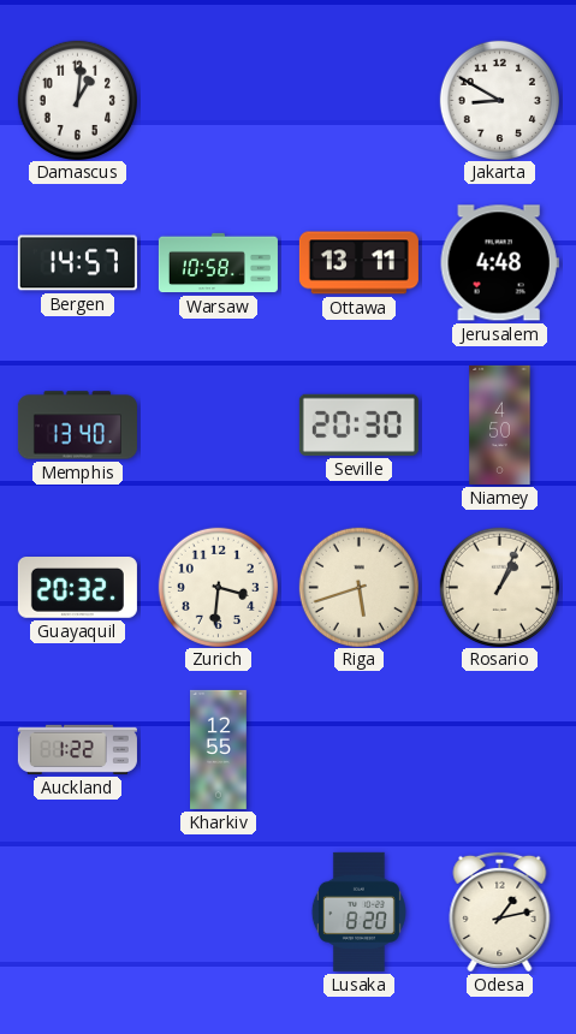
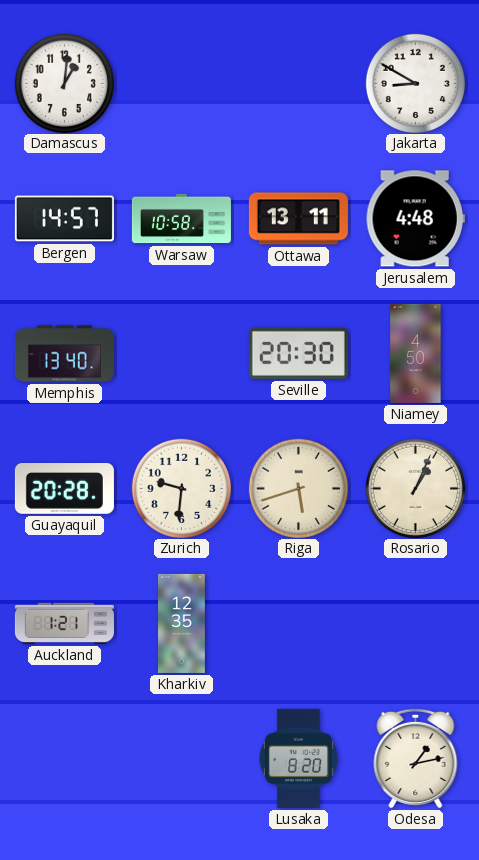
Guayaquil: 20:32 -> 20:28
Zurich: 3:31 -> 9:31
Auckland: 1:22 -> 1:21
Kharkiv: 12:55 -> 12:35
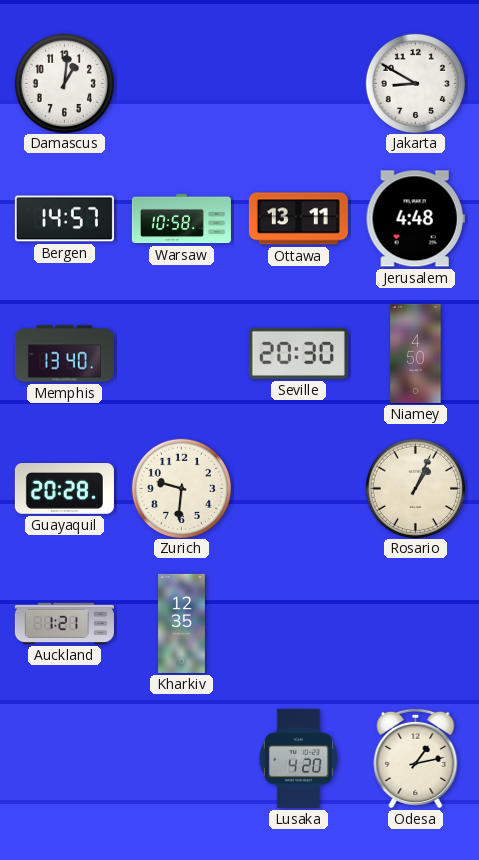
Riga: 5:42 -> none
Lusaka: 8:20 -> 4:20
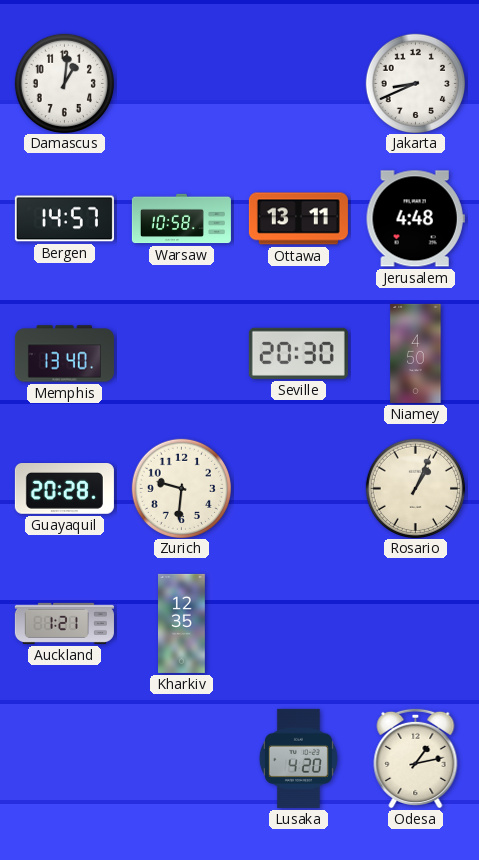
Jakarta: 8:50 -> 8:41
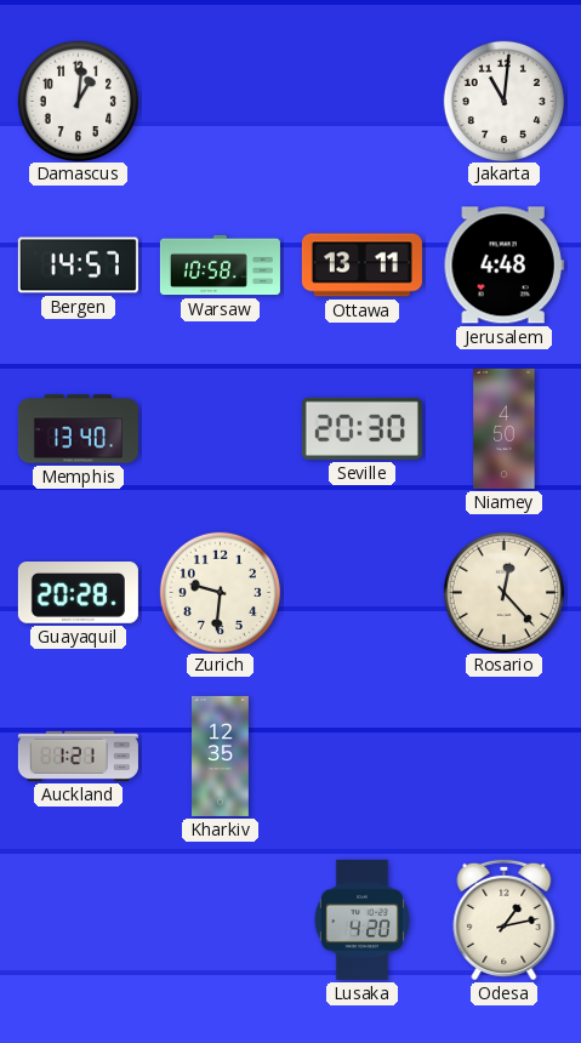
Jakarta: 8:41 -> 11:01
Rosario: 1:04 -> 12:23
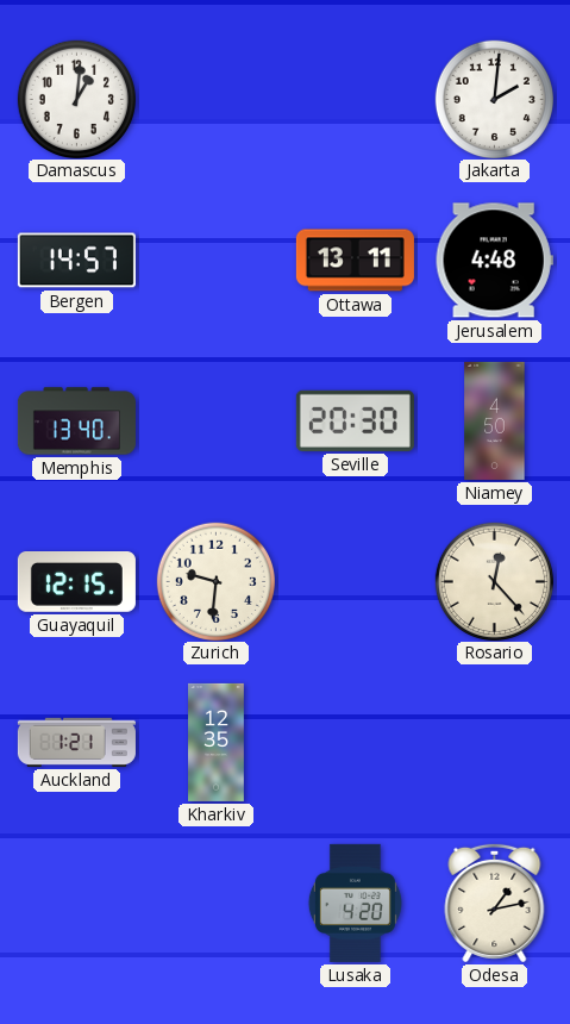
Jakarta: 11:01 -> 2:01
Warsaw: 10:58 -> none
Guayaquil: 20:28 -> 12:15
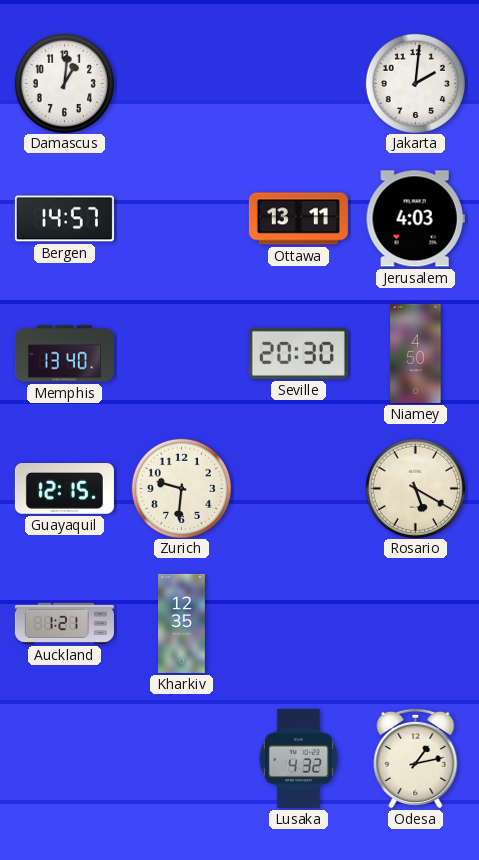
Jerusalem: 4:48 -> 4:03
Rosario: 12:23 -> 5:20
Lusaka: 4:20 -> 4:32
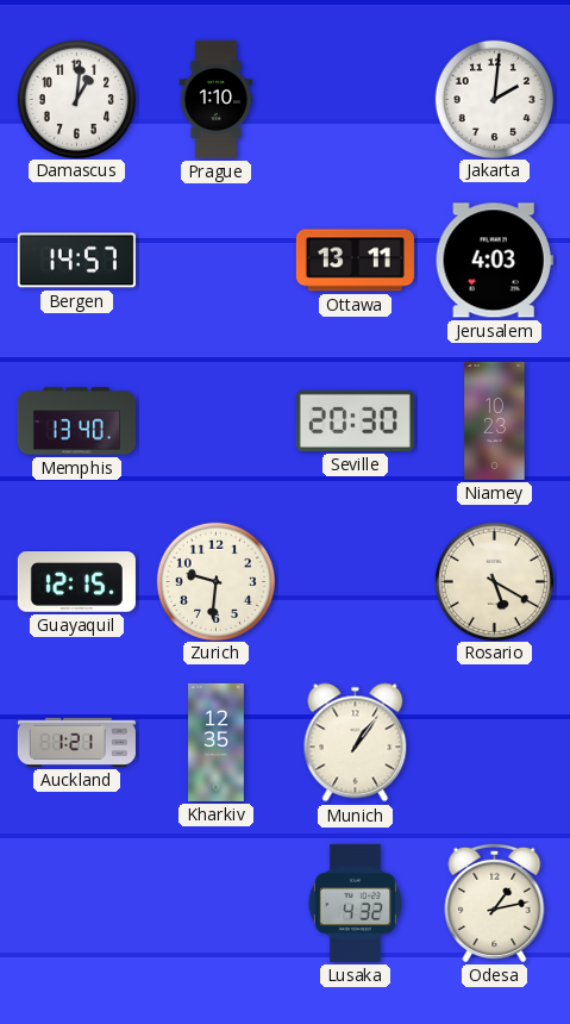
Prague: none -> 1:10
Niamey: 4:50 -> 10:23
Munich: none -> 1:06
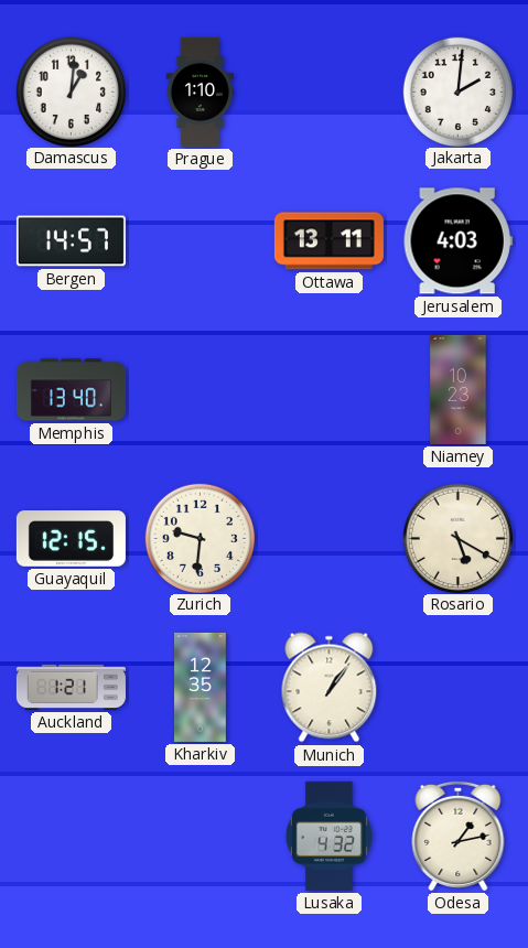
Seville: 20:30 -> none
